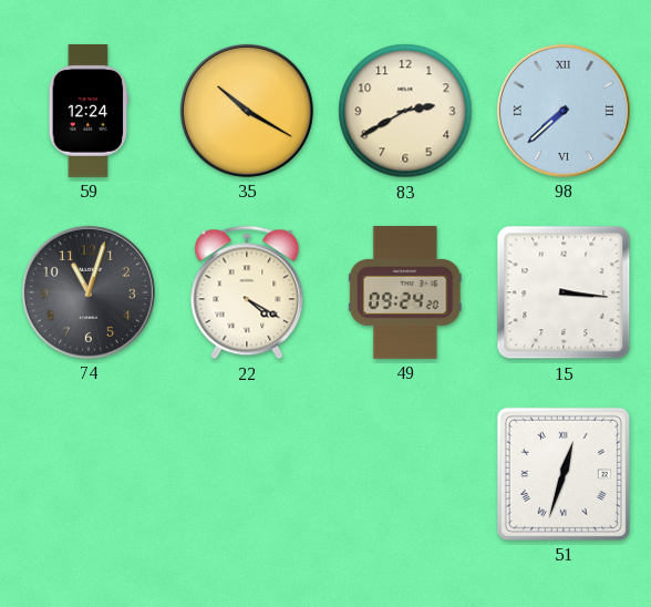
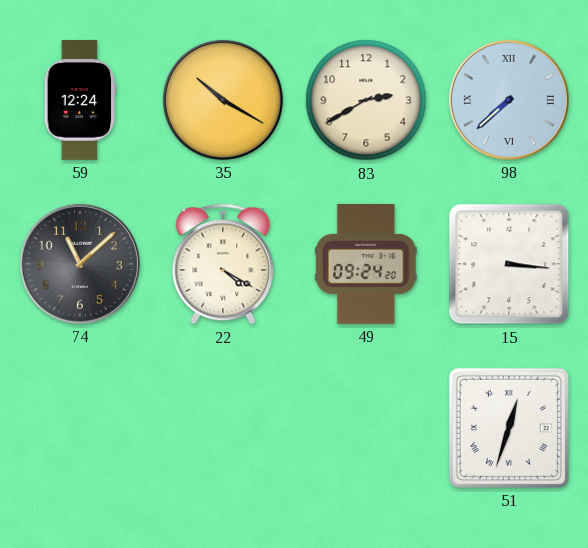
74: 11:03 -> 11:08
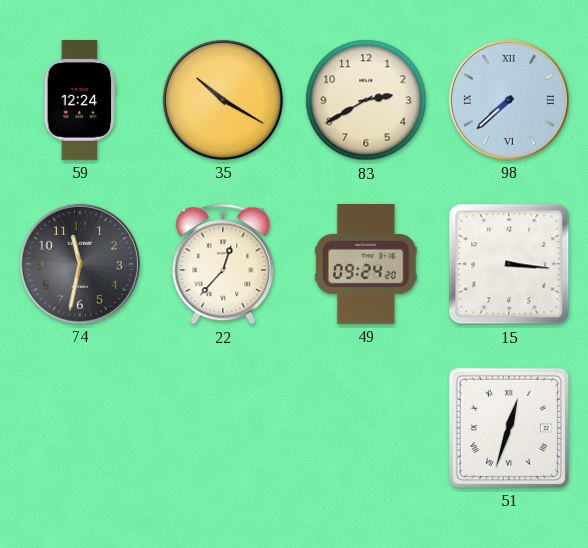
74: 11:08 -> 11:32
22: 4:20 -> 12:37
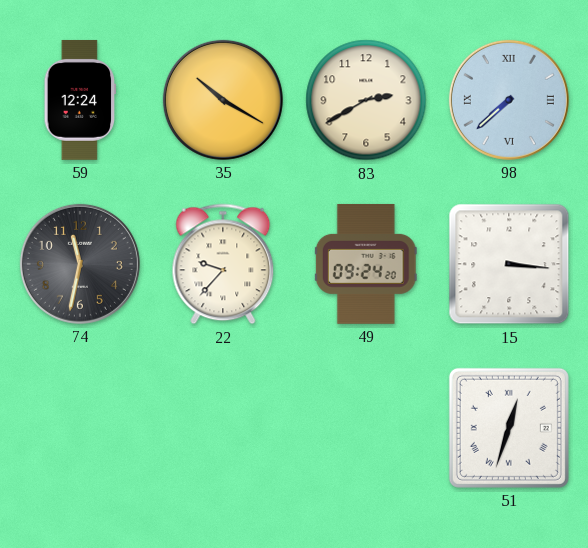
22: 12:37 -> 9:37
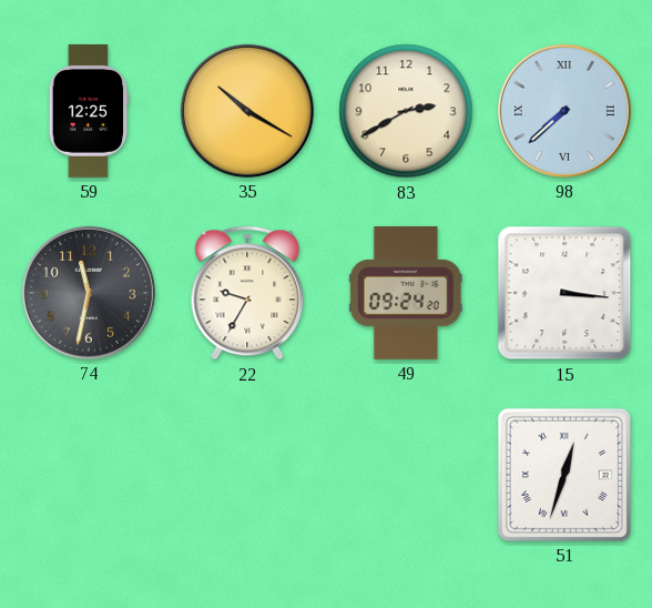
59: 12:24 -> 12:25
22: 9:37 -> 9:35
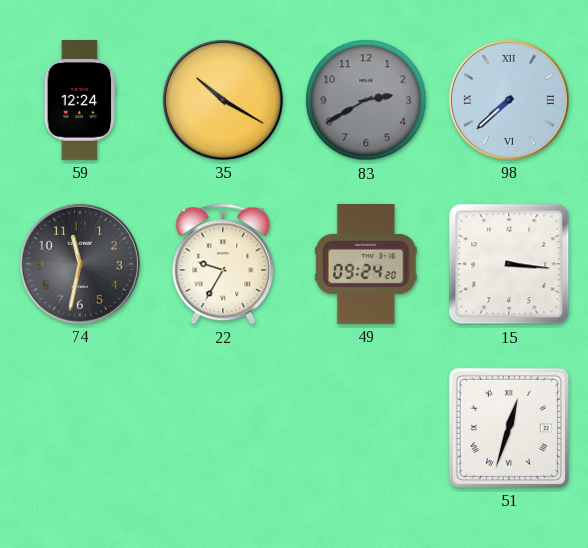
59: 12:25 -> 12:24
83 dial: cream -> grey
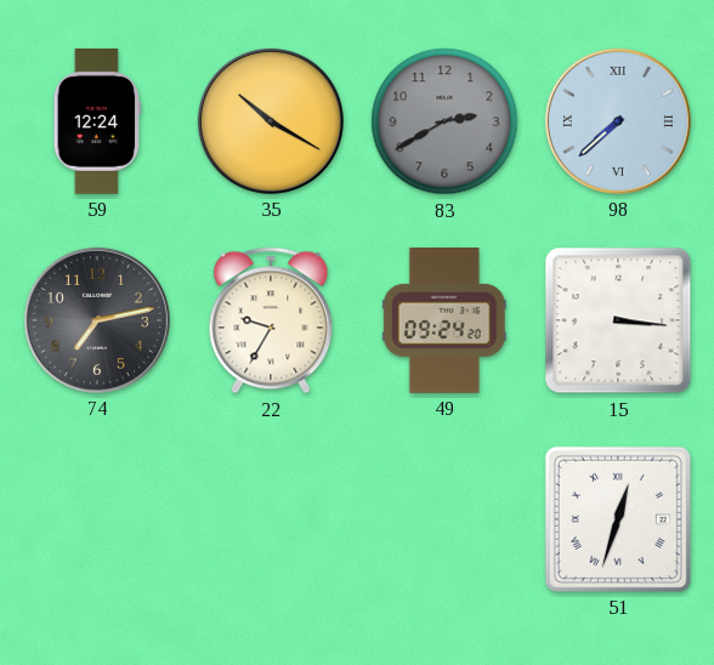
74: 11:32 -> 7:13
